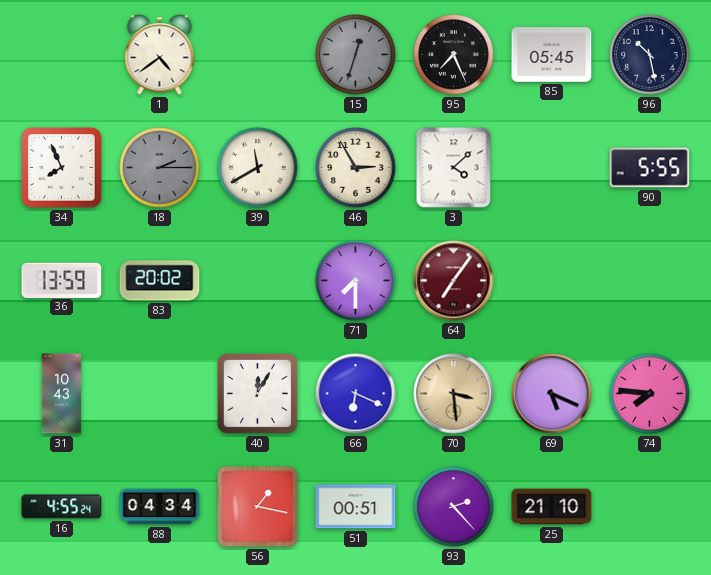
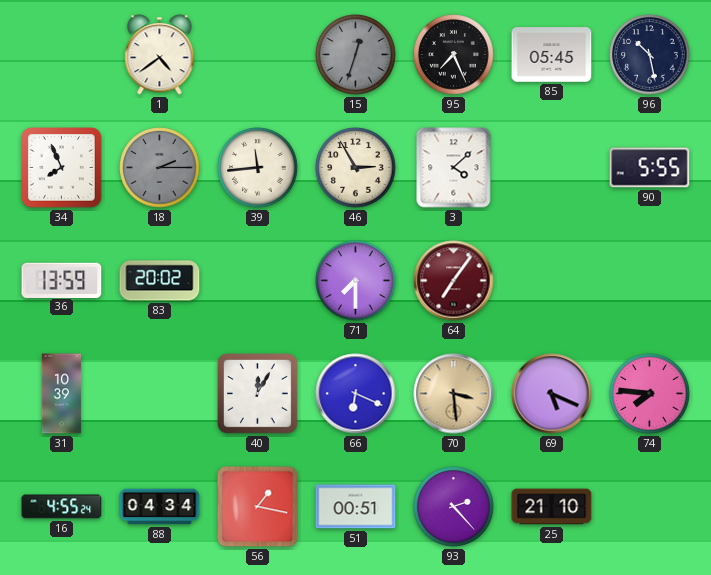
39: 11:40 -> 11:44
31: 10:43 -> 10:39
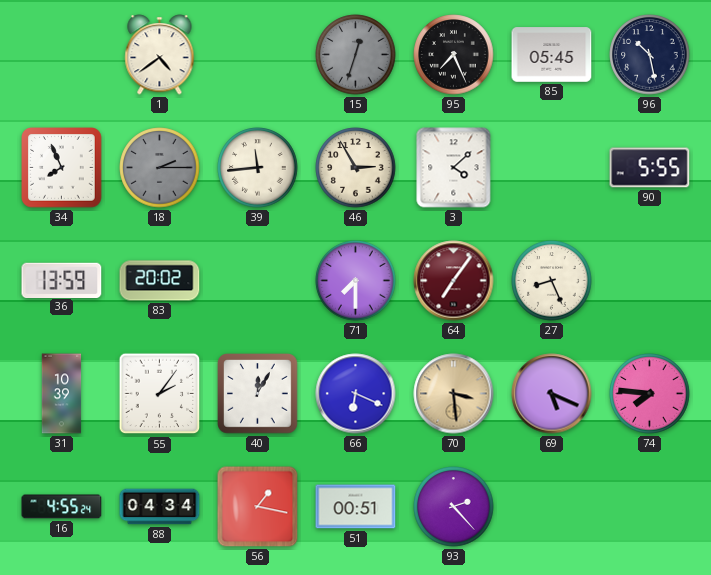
27: none -> 8:26
55: none -> 2:06
25: 21:10 -> none
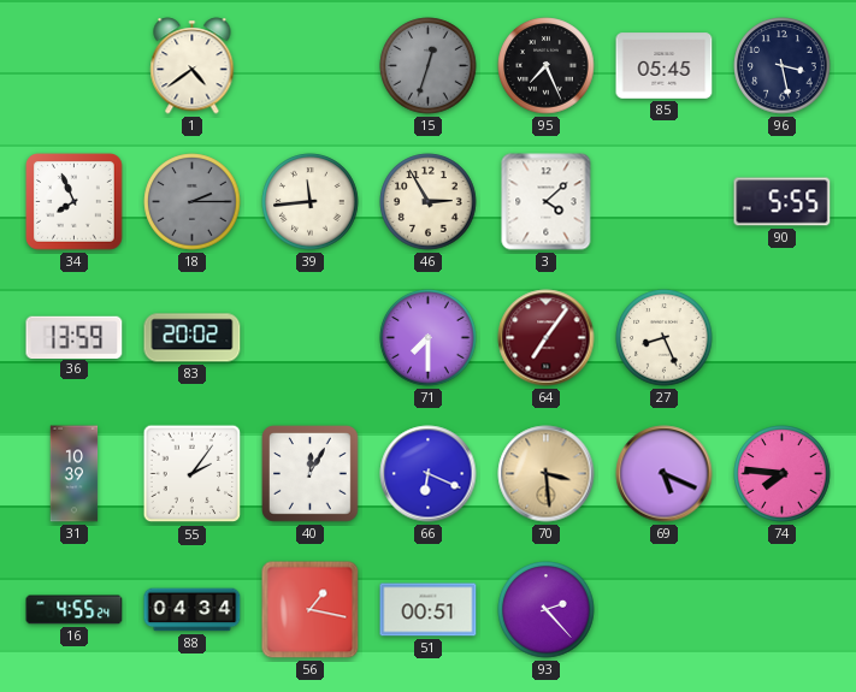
96: 10:28 -> 3:28
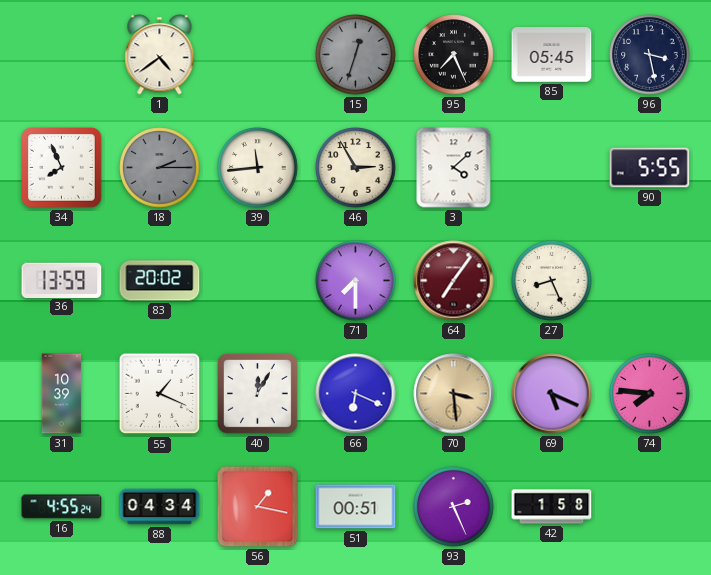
55: 2:06 -> 1:19
93: 2:23 -> 2:26
42: none -> 1:58
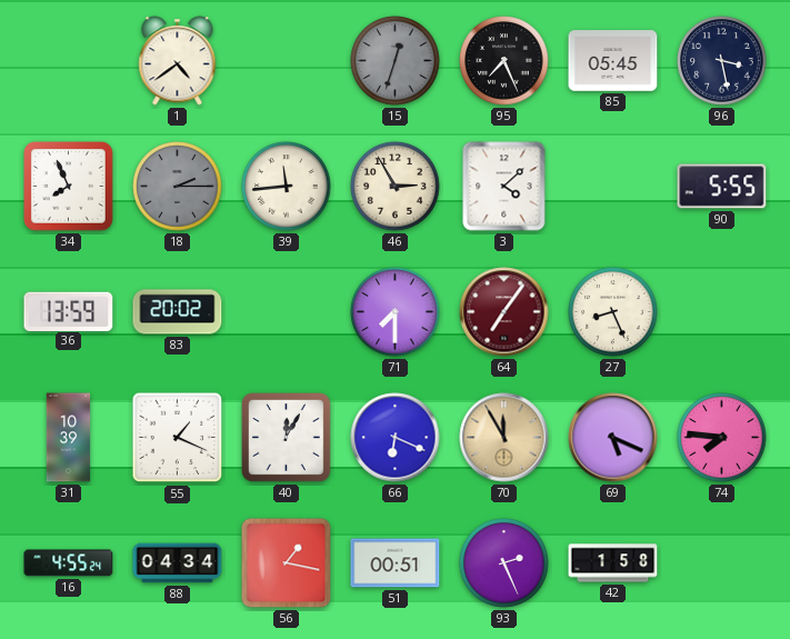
70: 3:29 -> 11:55
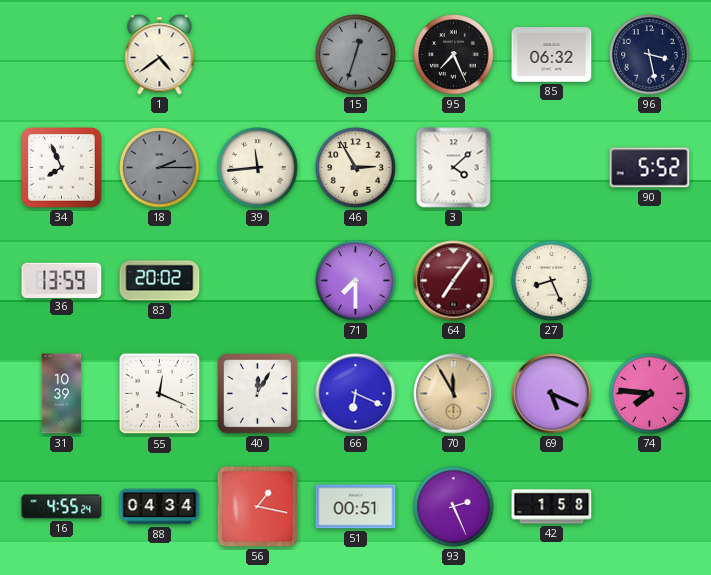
85: 05:45 -> 06:32
90: 5:55 -> 5:52
55: 1:19 -> 12:19
